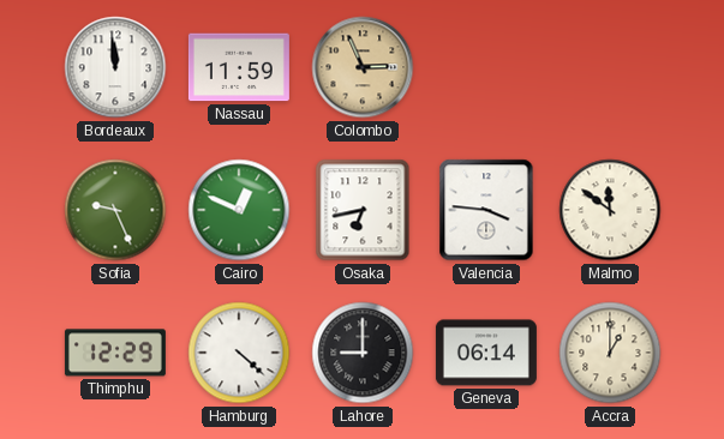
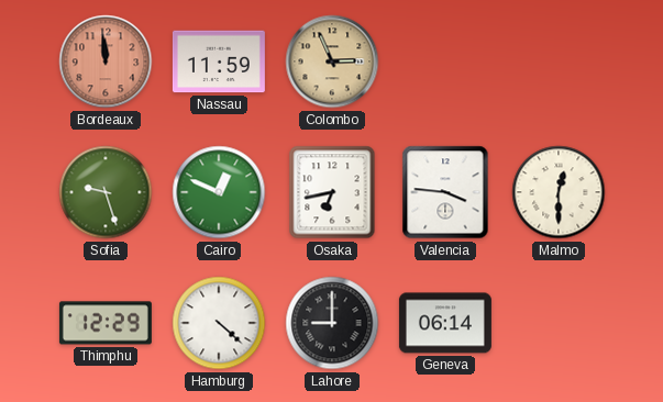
Bordeaux dial: white -> salmon
Sofia: 9:26 -> 9:27
Malmo: 11:51 -> 12:30
Accra: 1:00 -> none
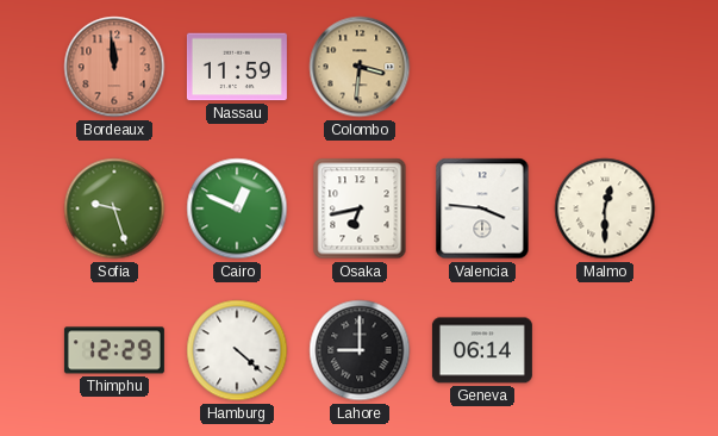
Colombo: 2:56 -> 3:31
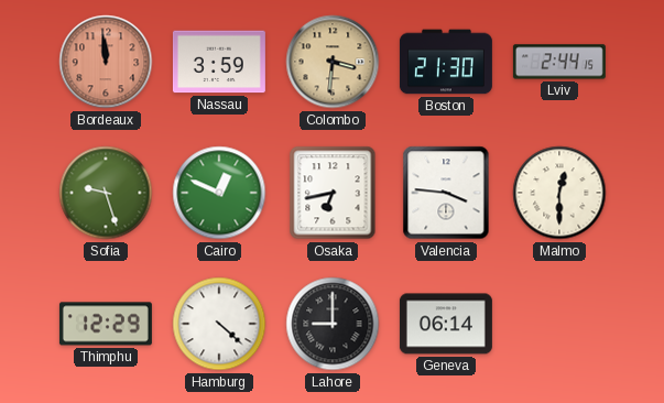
Nassau: 11:59 -> 3:59
Boston: none -> 21:30
Lviv: none -> 2:44
